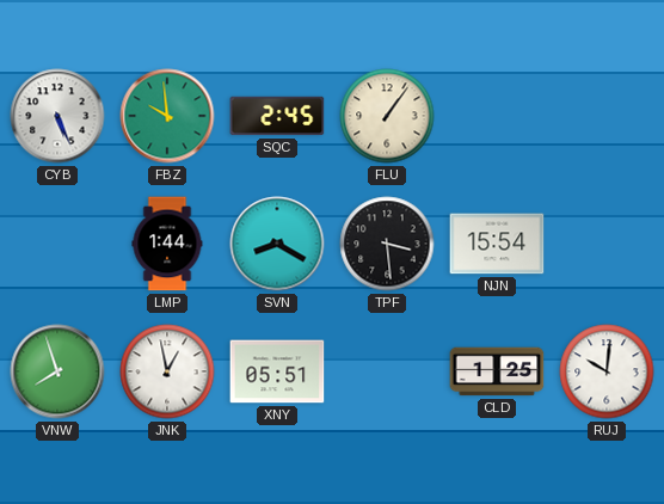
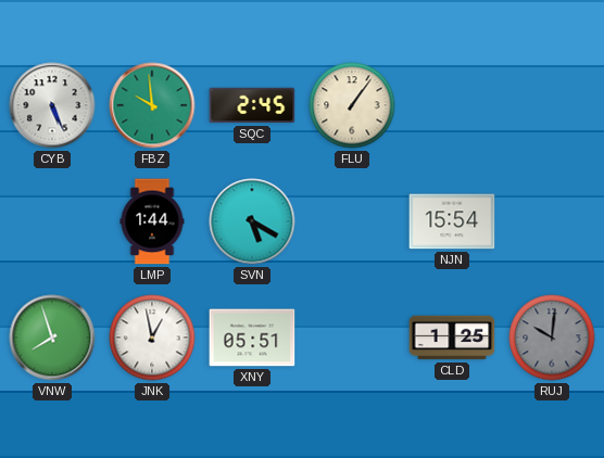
SVN: 8:20 -> 5:20
TPF: 3:29 -> none
RUJ dial: white -> grey
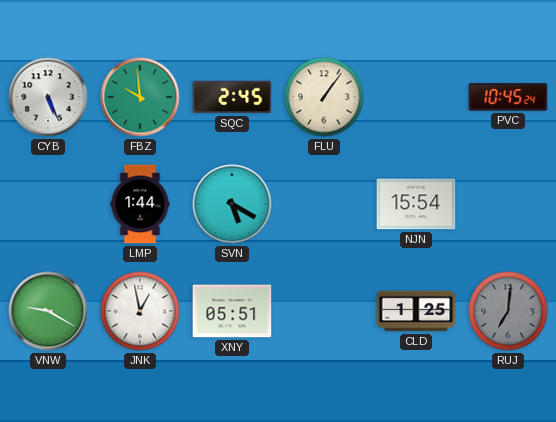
PVC: none -> 10:45
VNW: 7:57 -> 9:20
RUJ: 10:01 -> 7:01
